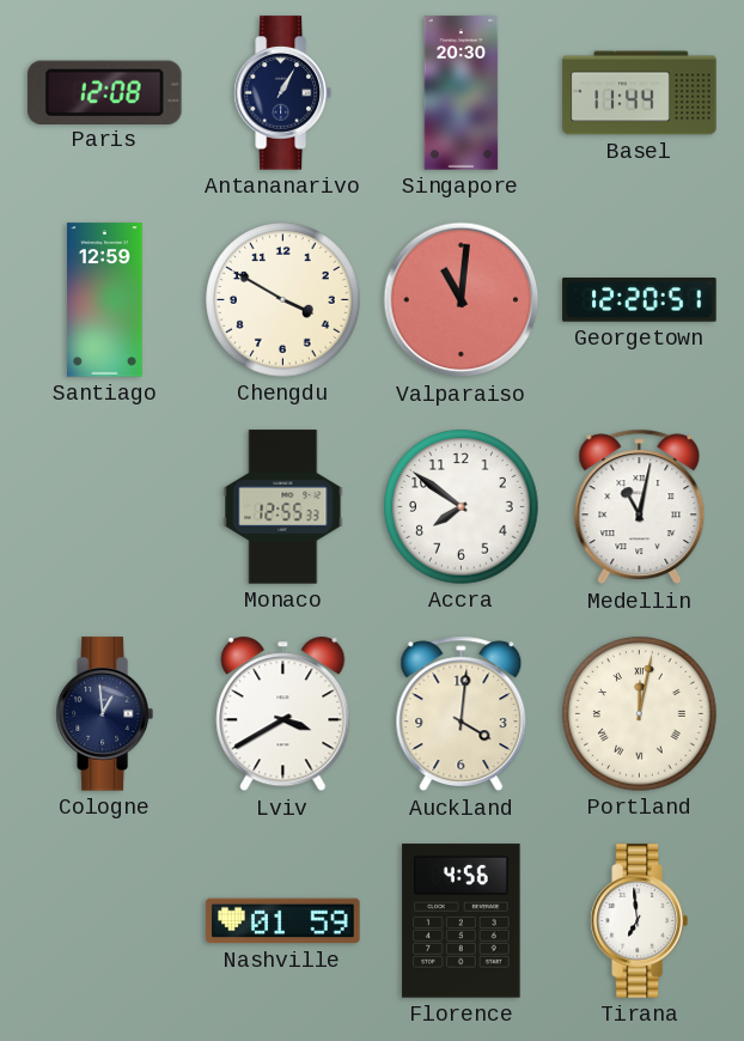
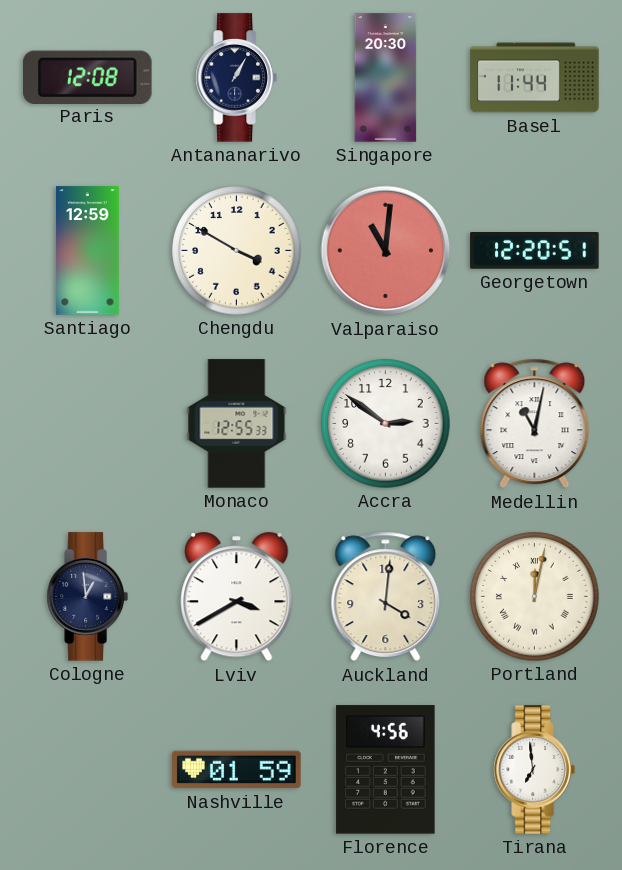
Accra: 7:51 -> 2:51
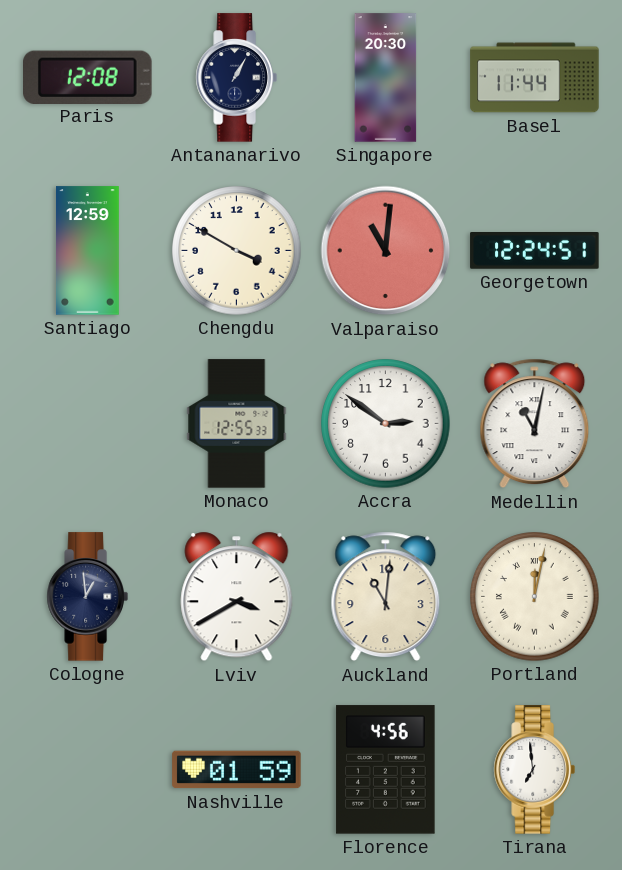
Georgetown: 12:20 -> 12:24
Auckland: 4:01 -> 11:01
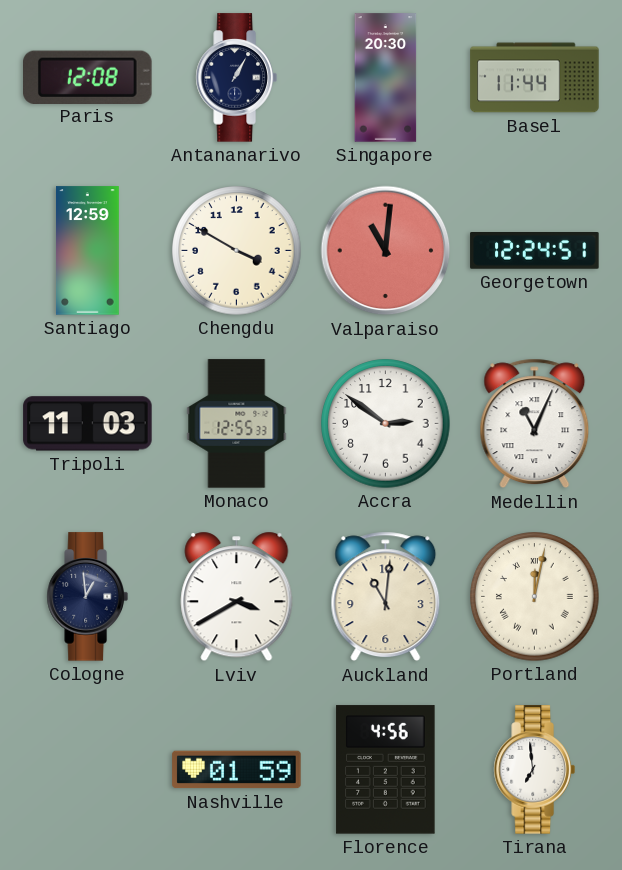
Tripoli: none -> 11:03
Medellin: 11:02 -> 11:04
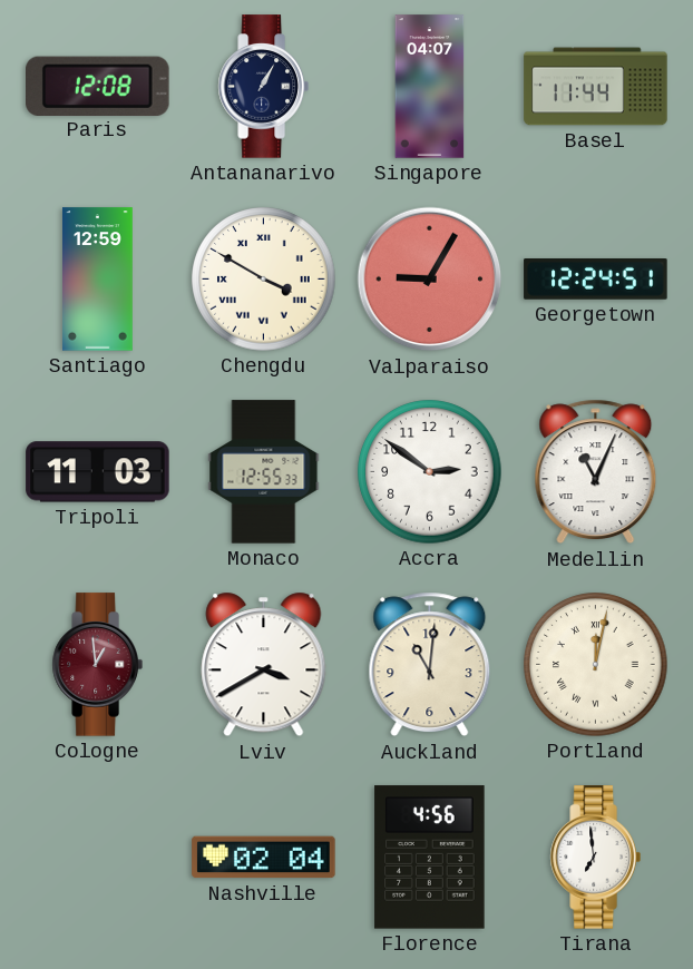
Singapore: 20:30 -> 04:07
Chengdu numerals: Arabic -> Roman
Valparaiso: 11:01 -> 9:05
Cologne dial: navy -> burgundy
Nashville: 01:59 -> 02:04
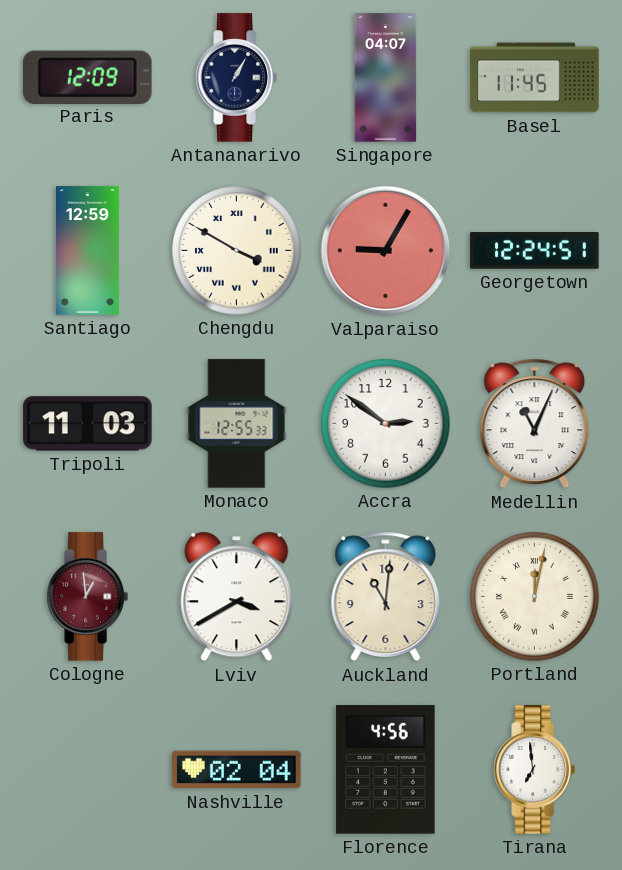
Paris: 12:08 -> 12:09
Basel: 11:44 -> 11:45
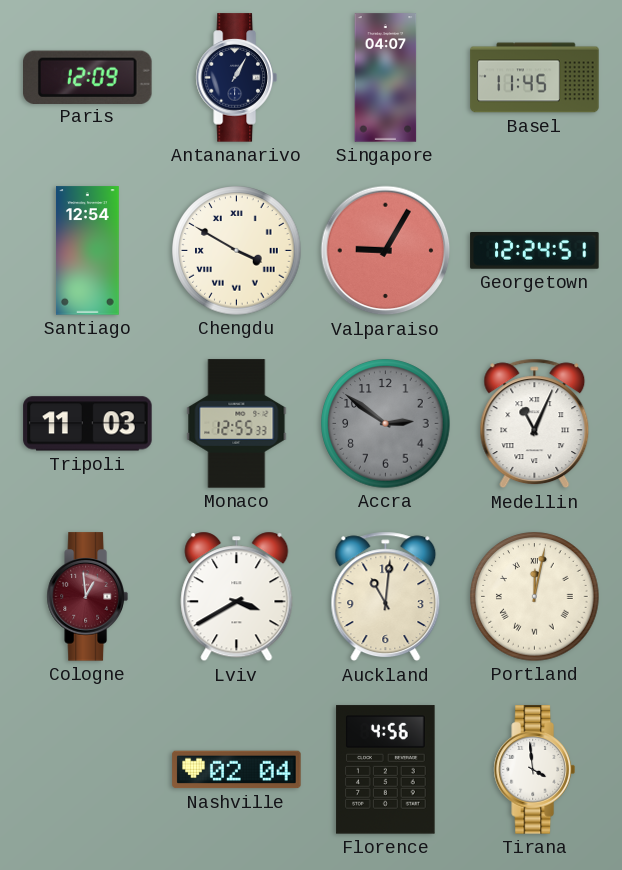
Santiago: 12:59 -> 12:54
Accra dial: white -> grey
Tirana: 6:59 -> 3:59
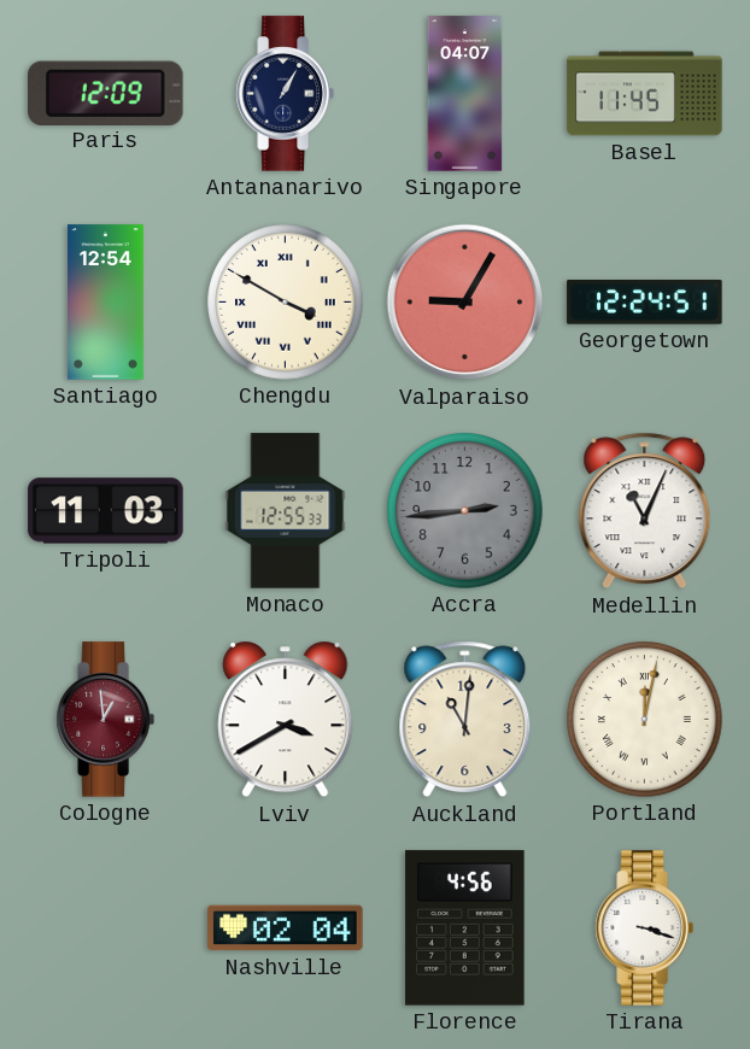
Accra: 2:51 -> 2:44
Tirana: 3:59 -> 3:18
